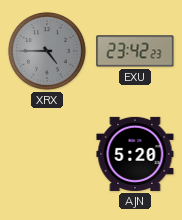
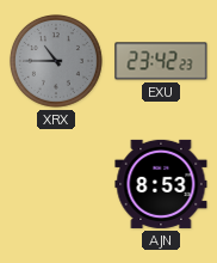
XRX: 4:45 -> 10:45
AJN: 5:20 -> 8:53
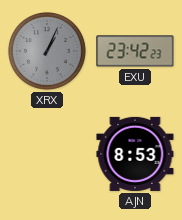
XRX: 10:45 -> 1:04
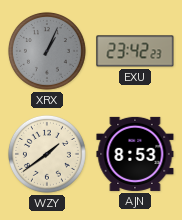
WZY: none -> 1:39
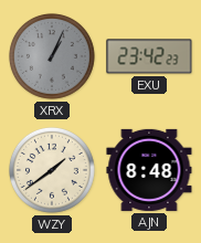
AJN: 8:53 -> 8:48
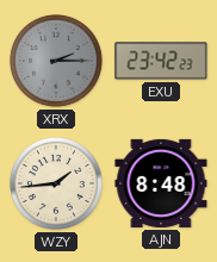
XRX: 1:04 -> 2:15
WZY: 1:39 -> 1:44
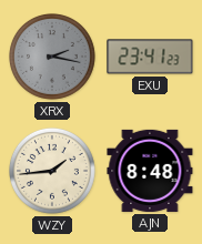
XRX: 2:15 -> 2:17
EXU: 23:42 -> 23:41
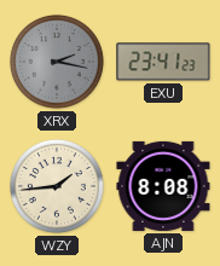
AJN: 8:48 -> 8:08
